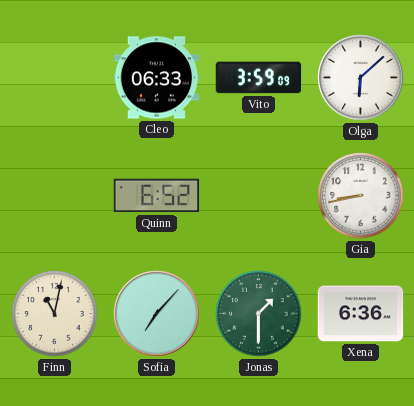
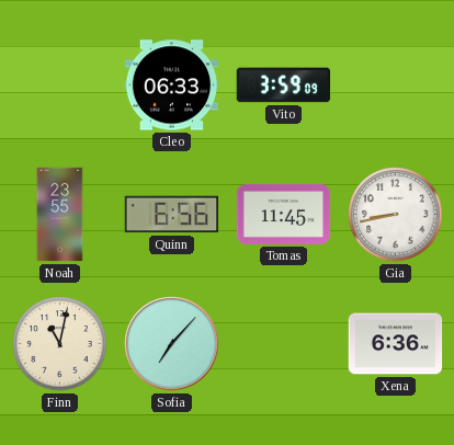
Olga: 6:08 -> none
Noah: none -> 23:55
Quinn: 6:52 -> 6:56
Tomas: none -> 11:45
Jonas: 1:30 -> none
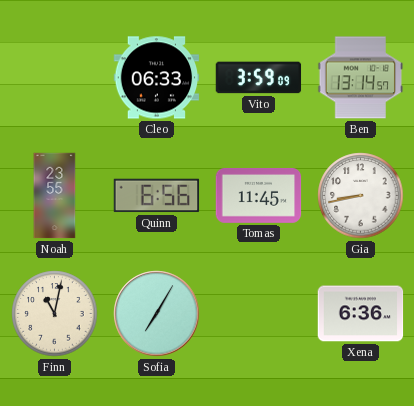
Ben: none -> 13:14
Sofia: 7:07 -> 7:05
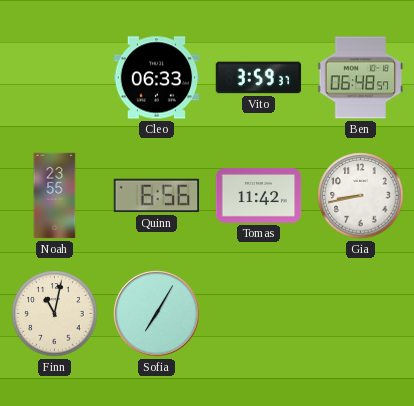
Vito: 3:59:09 -> 3:59:37
Ben: 13:14 -> 06:48
Tomas: 11:45 -> 11:42
Xena: 6:36 -> none
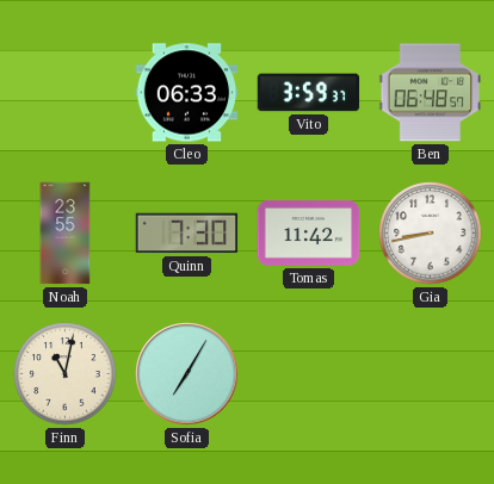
Quinn: 6:56 -> 7:30
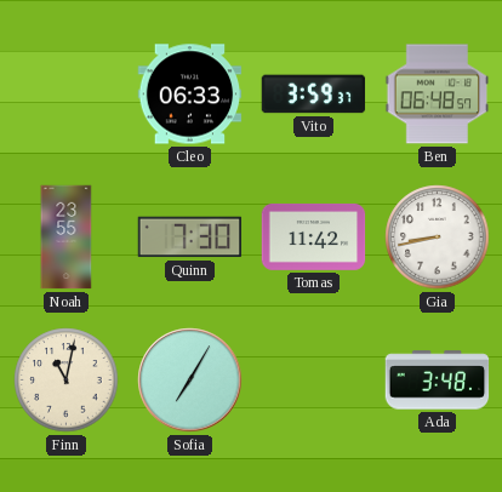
Ada: none -> 3:48
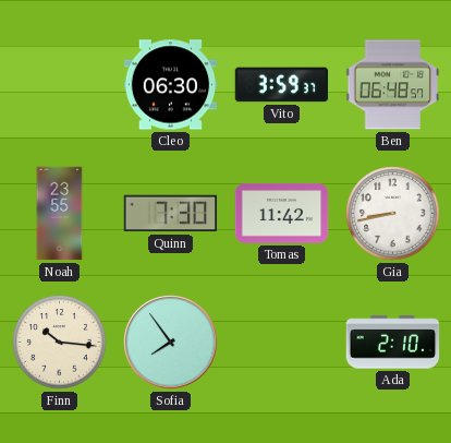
Cleo: 06:33 -> 06:30
Finn: 11:02 -> 10:16
Sofia: 7:05 -> 7:54
Ada: 3:48 -> 2:10
